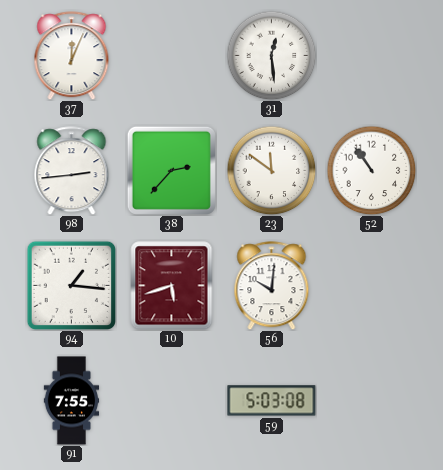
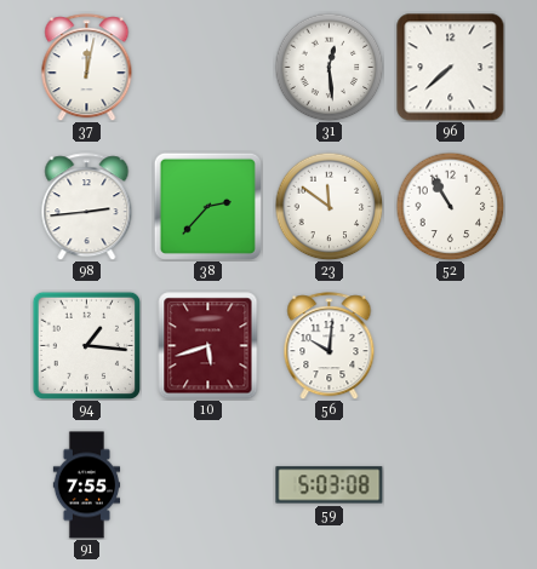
37: 12:04 -> 12:02
96: none -> 7:38
52: 10:54 -> 10:55
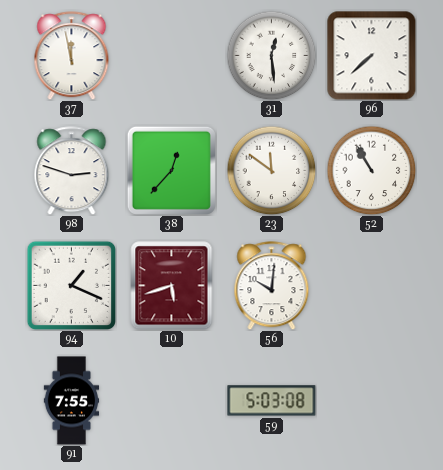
37: 12:02 -> 11:58
98: 2:44 -> 2:48
38: 2:37 -> 12:37
94: 1:16 -> 1:19
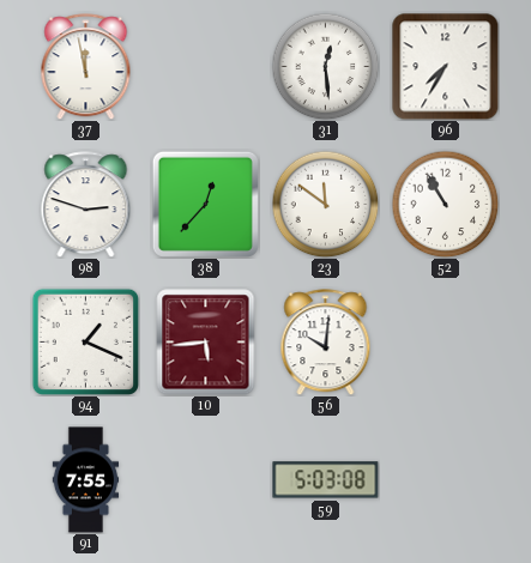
96: 7:38 -> 7:35
10: 5:42 -> 5:44
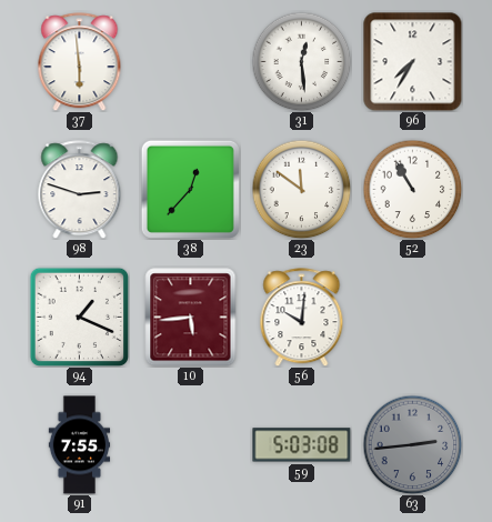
37: 11:58 -> 5:59
63: none -> 2:44
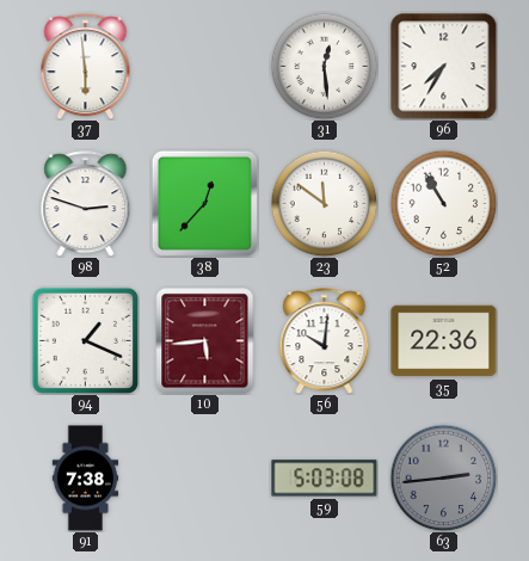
35: none -> 22:36
91: 7:55 -> 7:38
